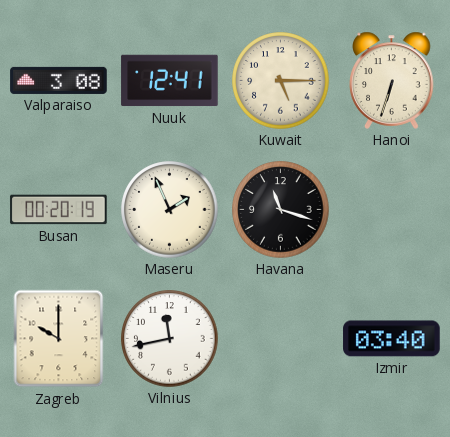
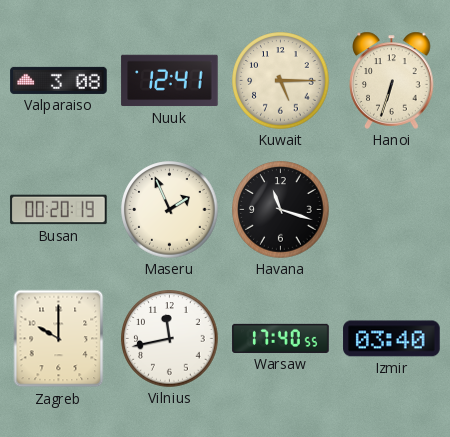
Warsaw: none -> 17:40
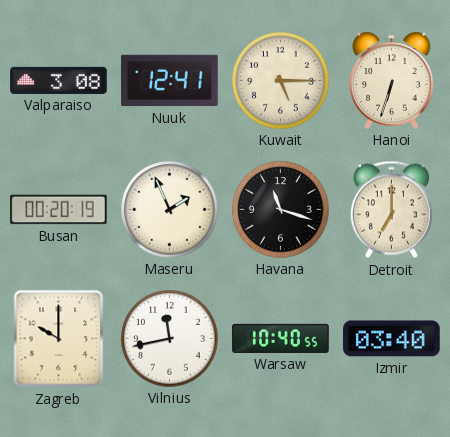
Detroit: none -> 7:00
Warsaw: 17:40 -> 10:40
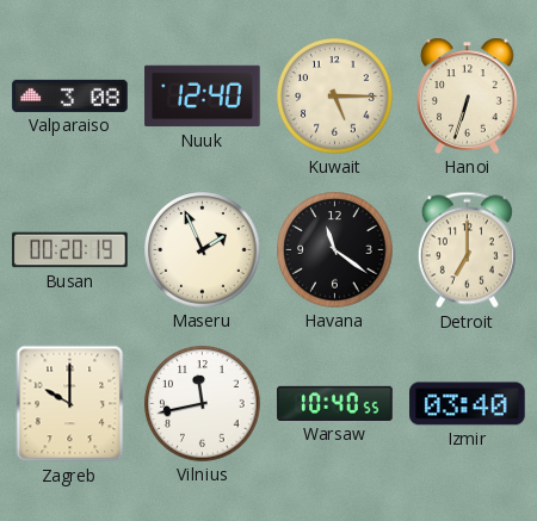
Nuuk: 12:41 -> 12:40
Havana: 11:18 -> 11:21
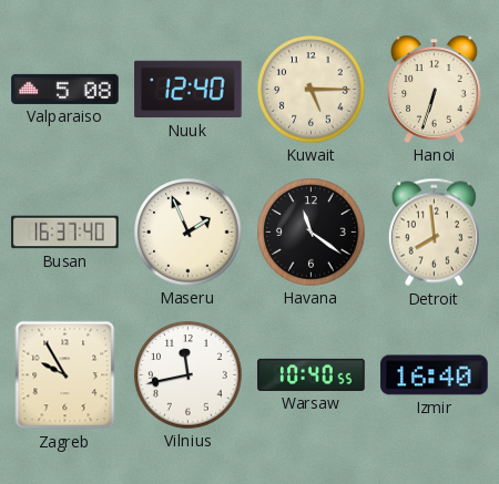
Valparaiso: 3:08 -> 5:08
Busan: 00:20 -> 16:37
Detroit: 7:00 -> 7:59
Zagreb: 10:00 -> 9:55
Izmir: 03:40 -> 16:40
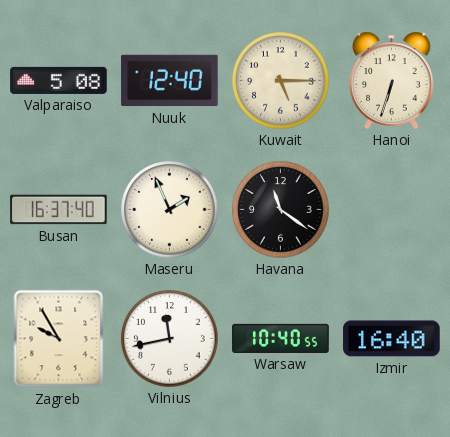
Detroit: 7:59 -> none
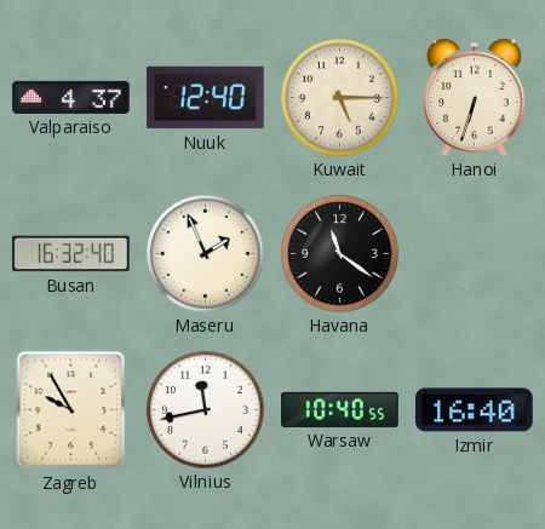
Valparaiso: 5:08 -> 4:37
Busan: 16:37 -> 16:32
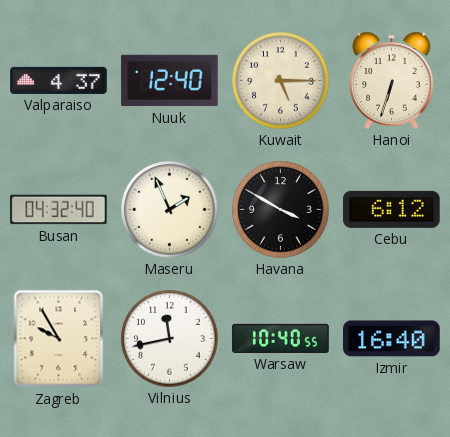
Busan: 16:32 -> 04:32
Havana: 11:21 -> 3:50
Cebu: none -> 6:12
